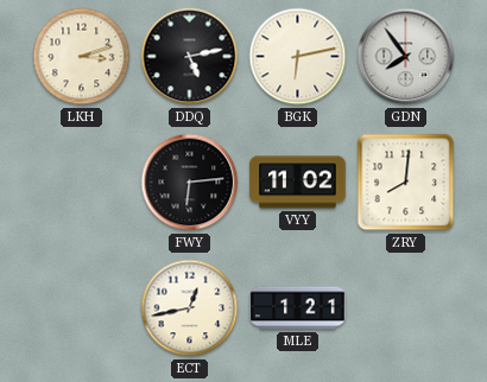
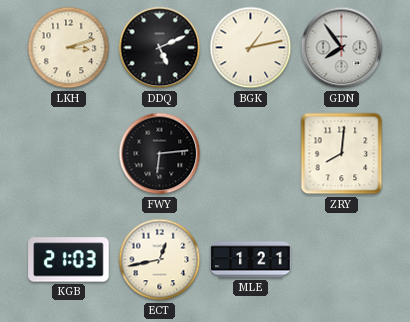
DDQ: 5:13 -> 5:11
BGK: 6:13 -> 1:13
VYY: 11:02 -> none
KGB: none -> 21:03
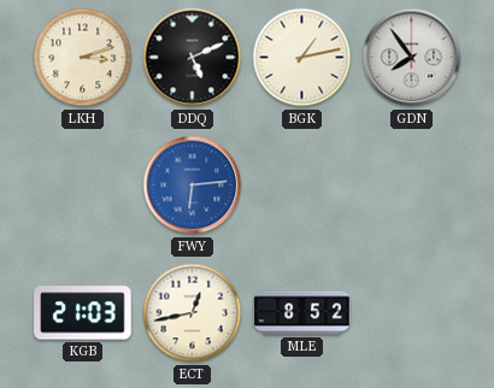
FWY dial: black -> blue
ZRY: 8:01 -> none
MLE: 1:21 -> 8:52
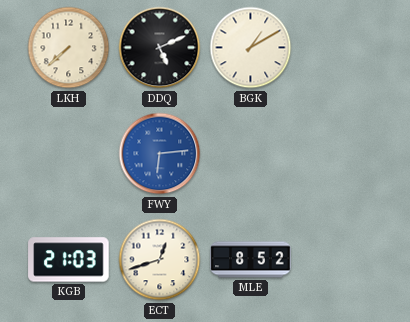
LKH: 3:12 -> 7:38
BGK: 1:13 -> 1:10
GDN: 7:54 -> none
ECT: 12:43 -> 12:42
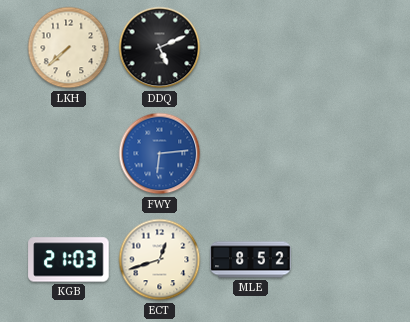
BGK: 1:10 -> none
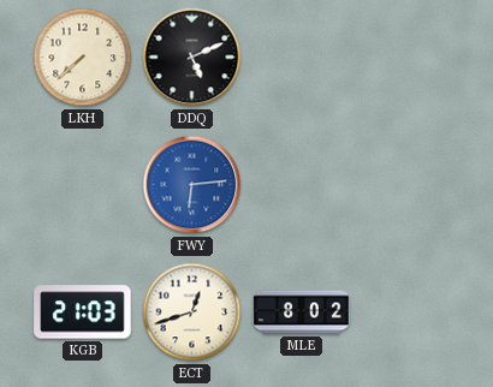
MLE: 8:52 -> 8:02
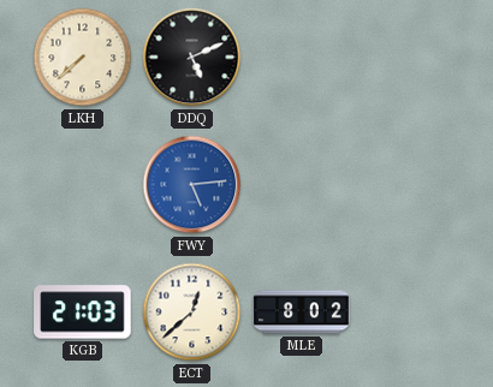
FWY: 6:14 -> 5:14
ECT: 12:42 -> 12:38
